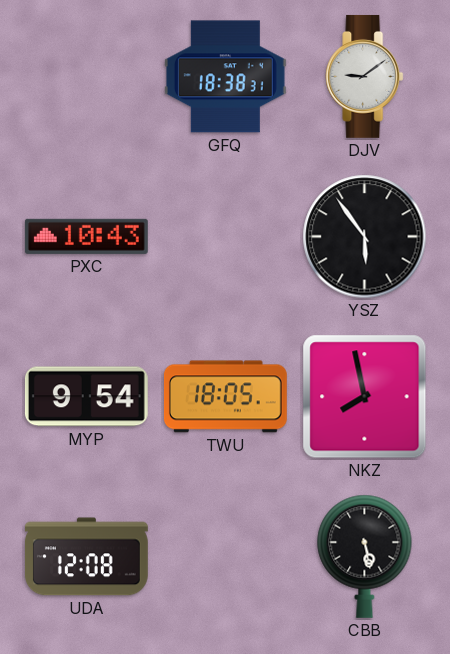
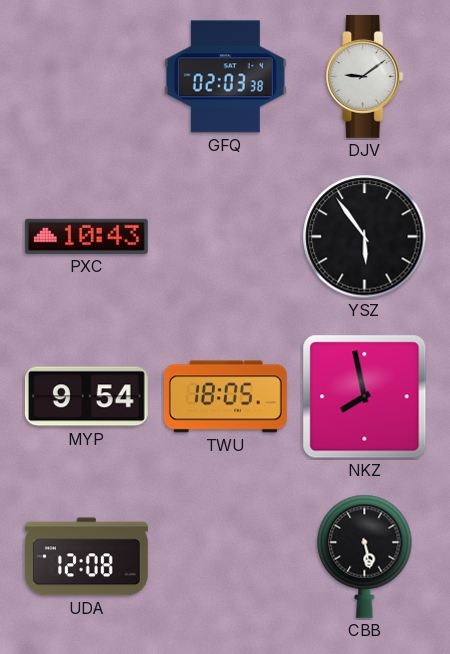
GFQ: 18:38 -> 02:03
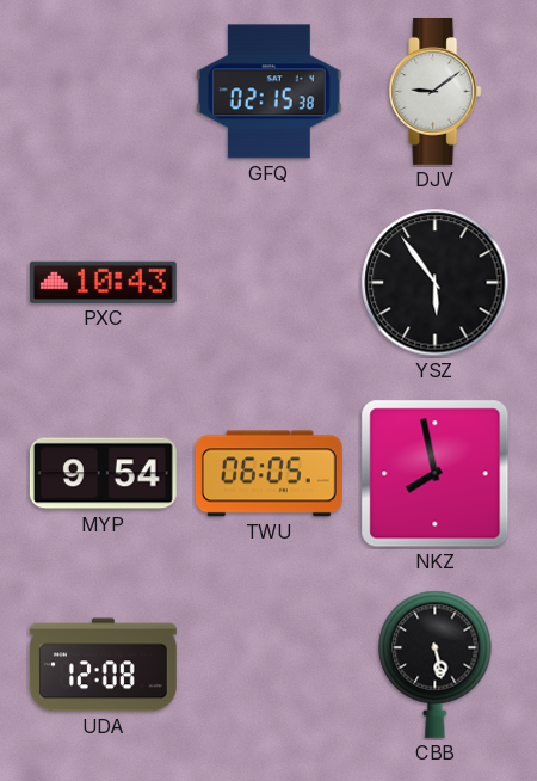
GFQ: 02:03 -> 02:15
TWU: 18:05 -> 06:05
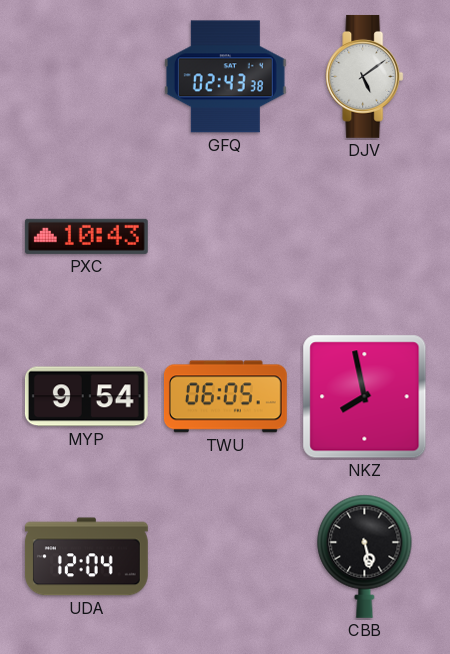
GFQ: 02:15 -> 02:43
DJV: 9:09 -> 5:09
YSZ: 5:54 -> none
UDA: 12:08 -> 12:04
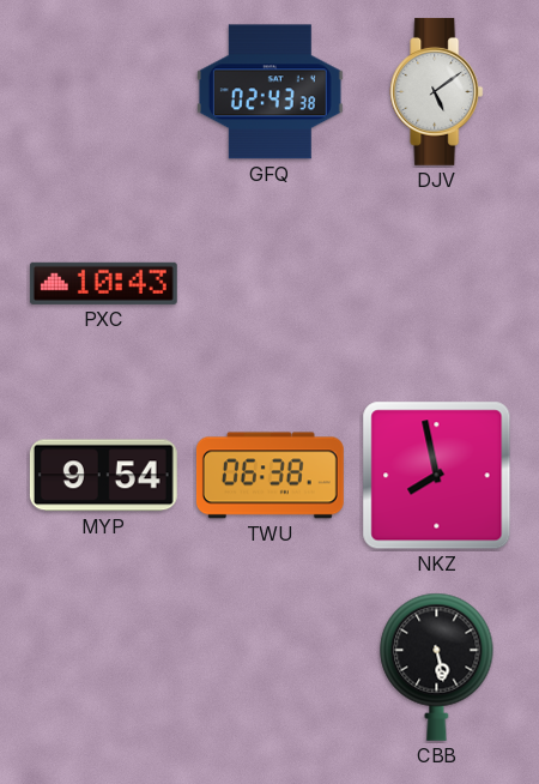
TWU: 06:05 -> 06:38
UDA: 12:04 -> none
